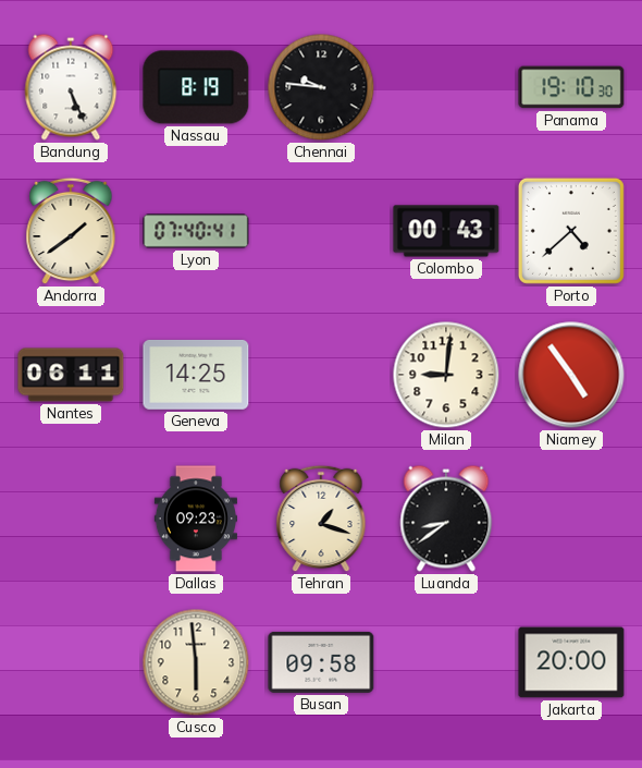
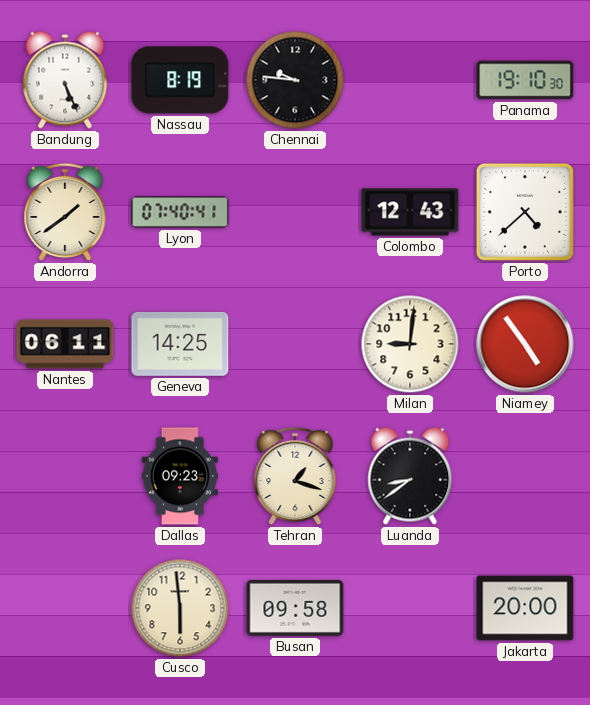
Colombo: 00:43 -> 12:43
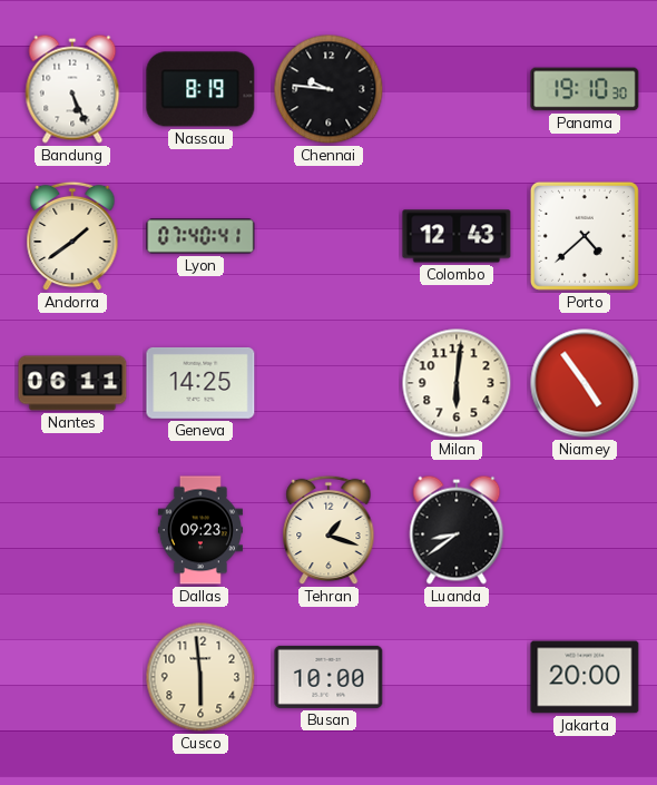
Milan: 9:01 -> 6:01
Busan: 09:58 -> 10:00
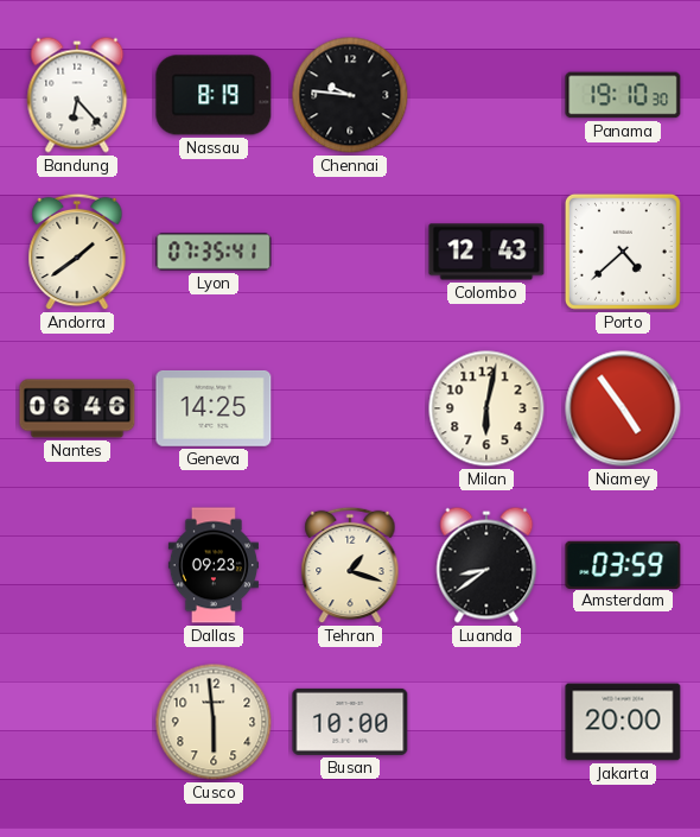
Bandung: 5:26 -> 6:23
Lyon: 07:40 -> 07:35
Nantes: 06:11 -> 06:46
Milan: 6:01 -> 6:02
Amsterdam: none -> 03:59
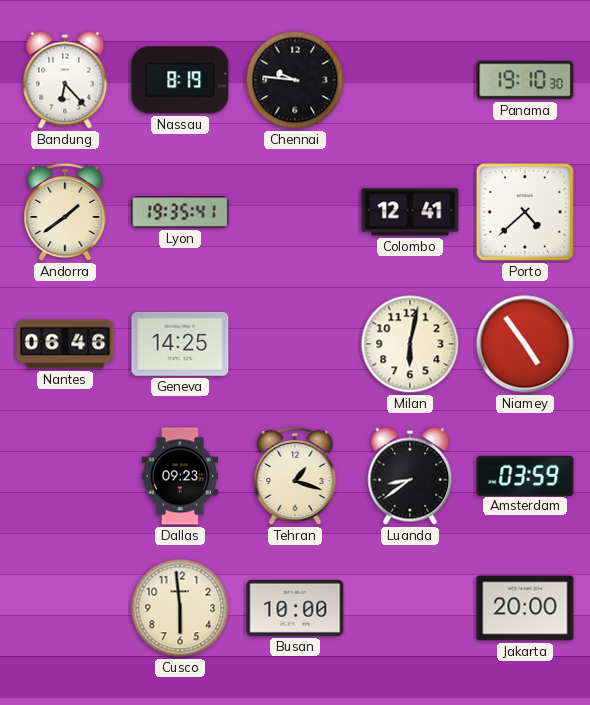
Lyon: 07:35 -> 19:35
Colombo: 12:43 -> 12:41
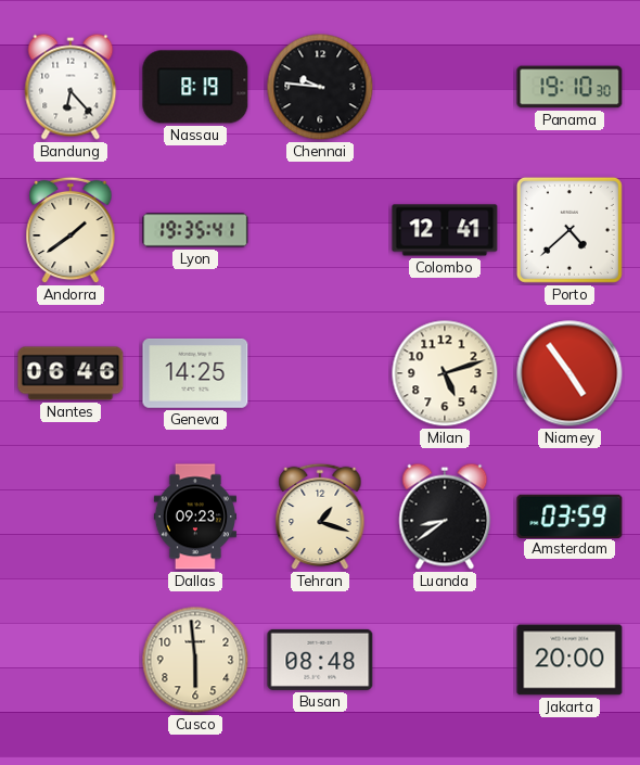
Milan: 6:02 -> 5:12
Busan: 10:00 -> 08:48
